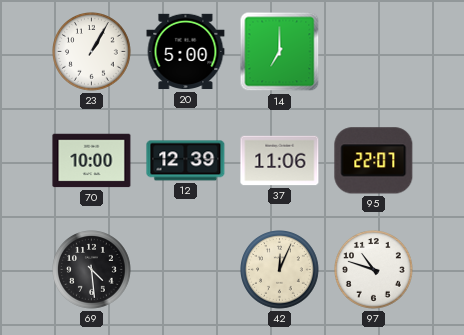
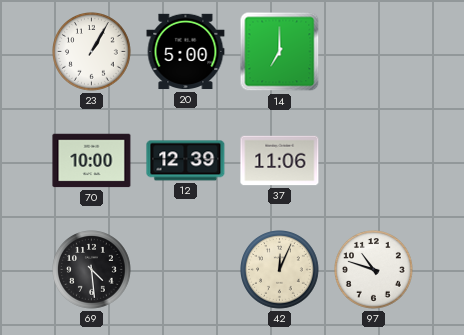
95: 22:07 -> none
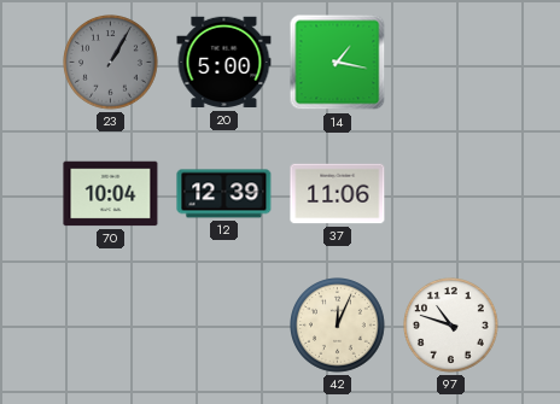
23 dial: white -> grey
14: 7:00 -> 1:17
70: 10:00 -> 10:04
69: 4:29 -> none
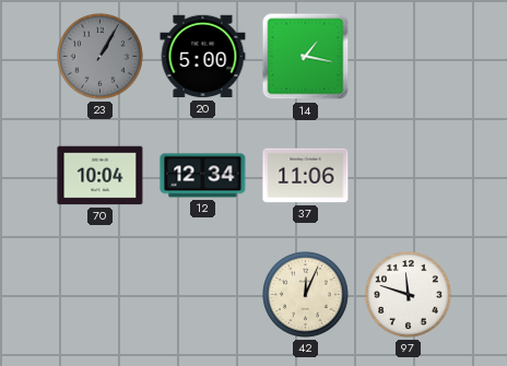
12: 12:39 -> 12:34
97: 10:48 -> 11:48
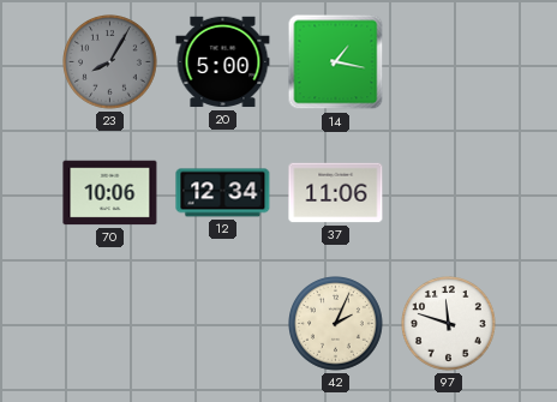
23: 1:05 -> 8:05
70: 10:04 -> 10:06
42: 12:04 -> 2:04
